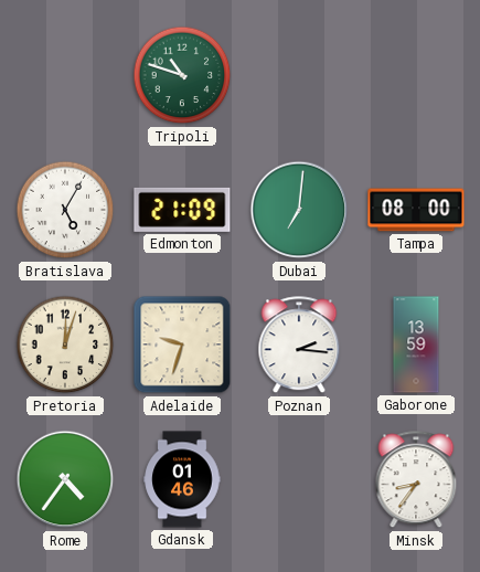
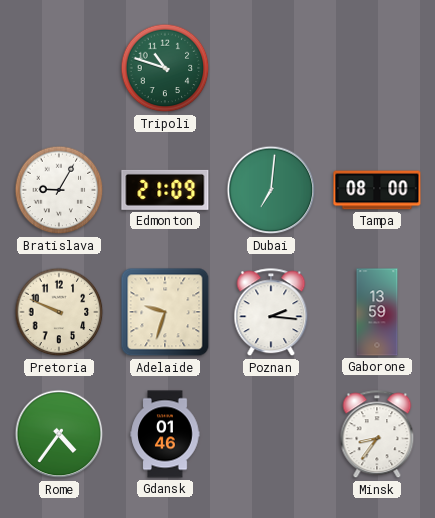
Bratislava: 5:05 -> 9:05
Pretoria: 12:03 -> 9:49
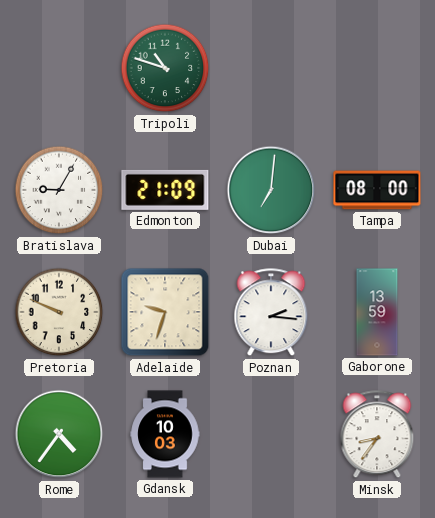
Gdansk: 01:46 -> 10:03
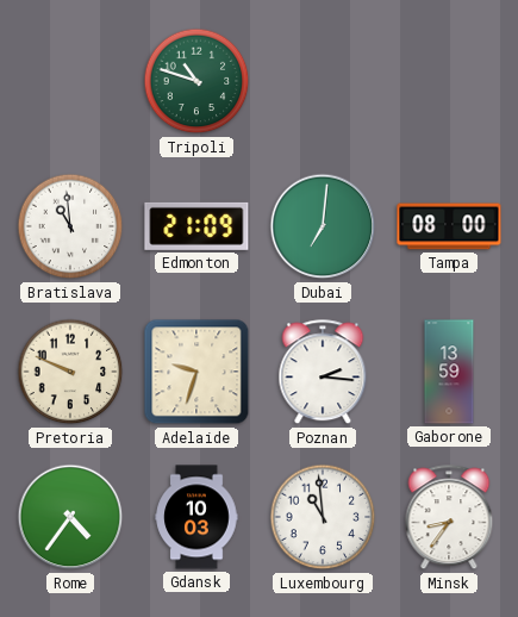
Bratislava: 9:05 -> 10:59
Luxembourg: none -> 10:59
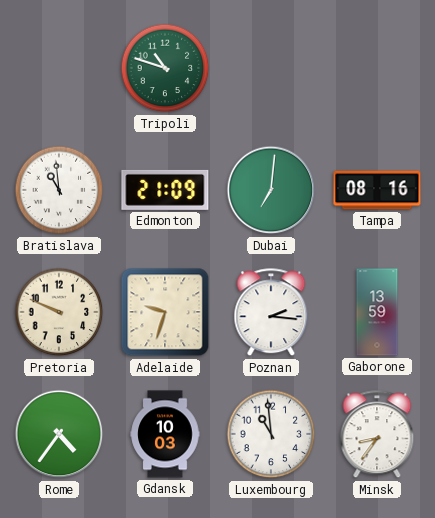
Tampa: 08:00 -> 08:16
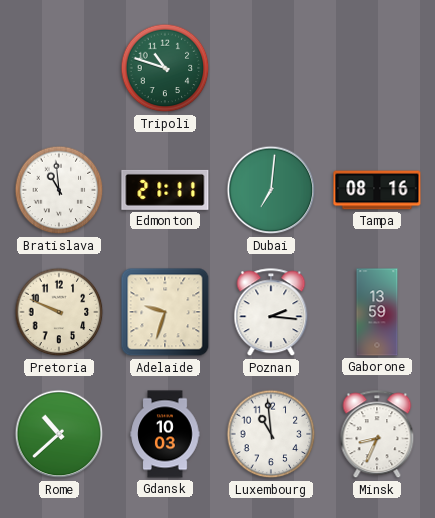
Edmonton: 21:09 -> 21:11
Rome: 4:36 -> 10:38
Minsk: 8:36 -> 8:34
